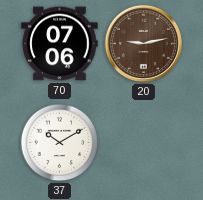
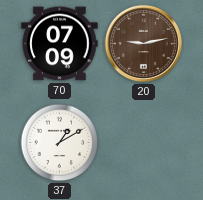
70: 07:06 -> 07:09
37: 10:10 -> 1:10
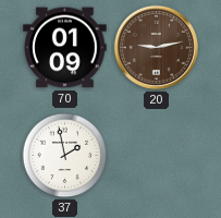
70: 07:09 -> 01:09
37: 1:10 -> 1:58
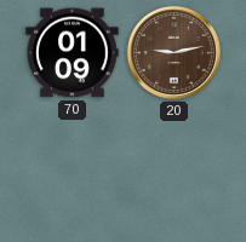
37: 1:58 -> none
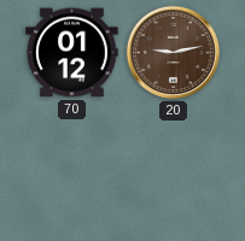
70: 01:09 -> 01:12
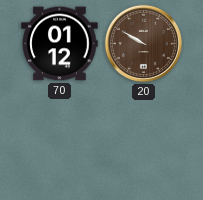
20: 9:13 -> 9:50
